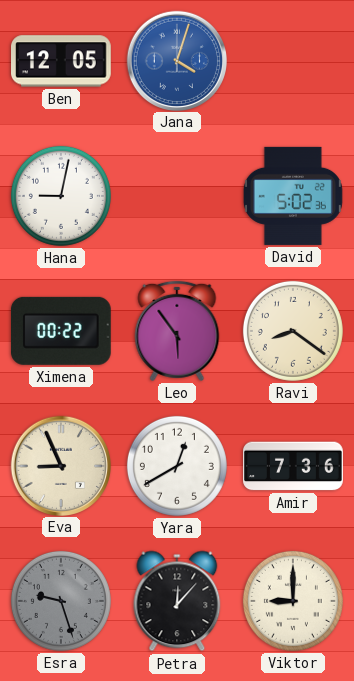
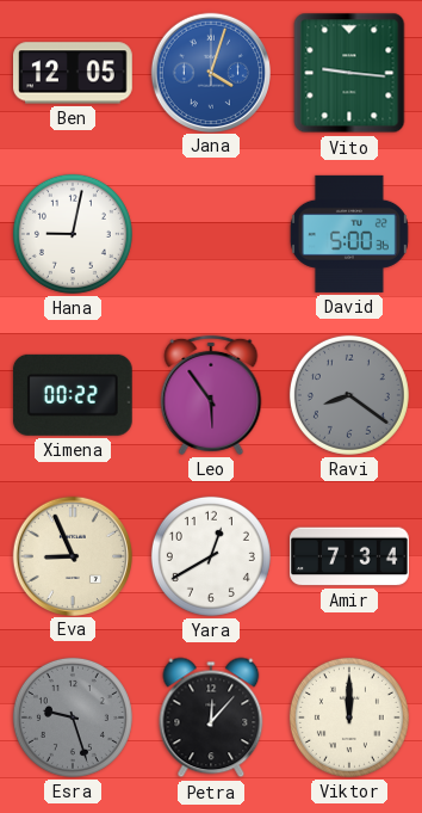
Vito: none -> 9:16
David: 5:02 -> 5:00
Ravi dial: cream -> grey
Amir: 7:36 -> 7:34
Viktor: 9:00 -> 12:00
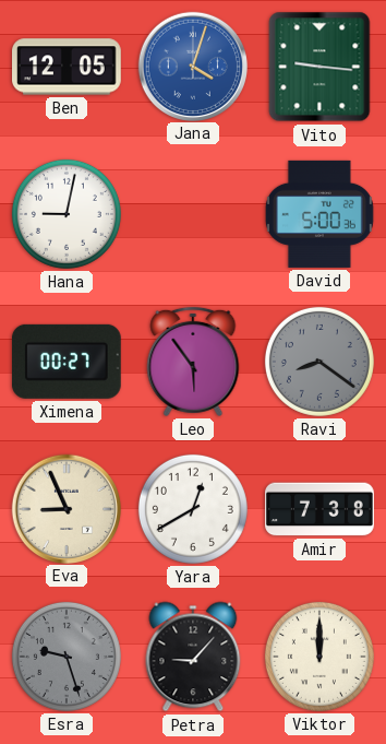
Ximena: 00:22 -> 00:27
Amir: 7:34 -> 7:38
Petra: 12:07 -> 9:07
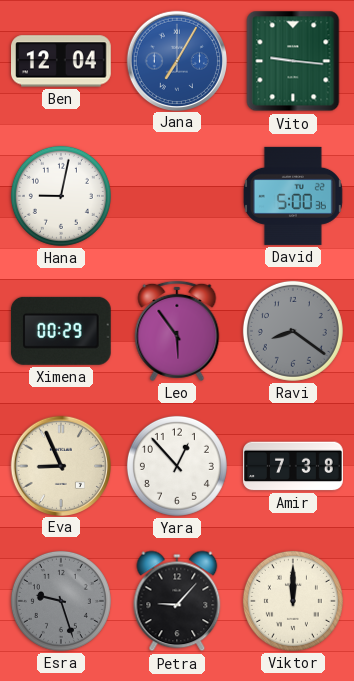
Ben: 12:05 -> 12:04
Jana: 4:03 -> 7:05
Ximena: 00:27 -> 00:29
Yara: 12:40 -> 12:53
